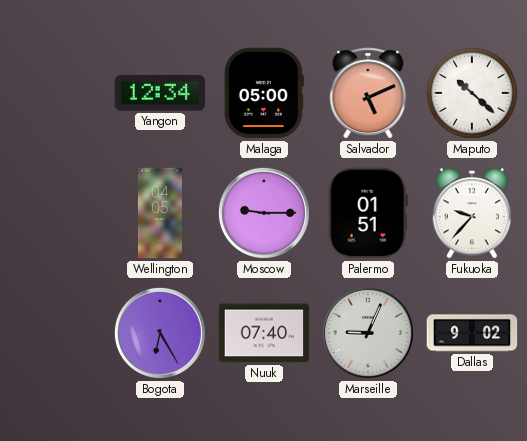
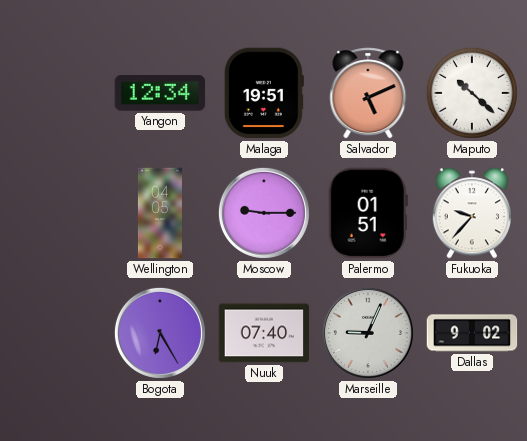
Malaga: 05:00 -> 19:51
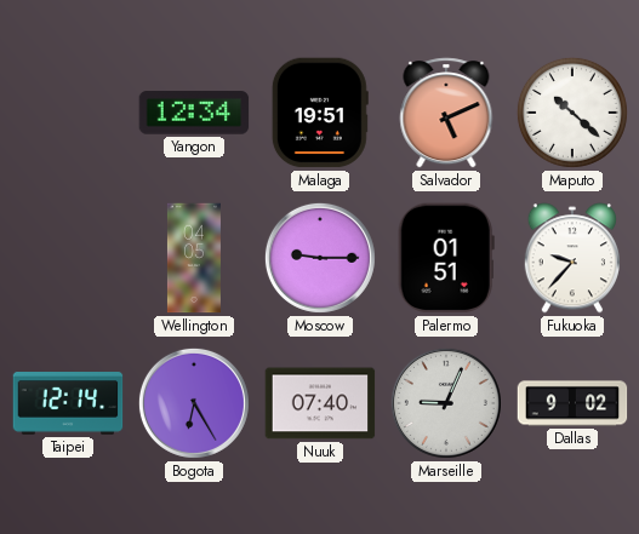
Taipei: none -> 12:14
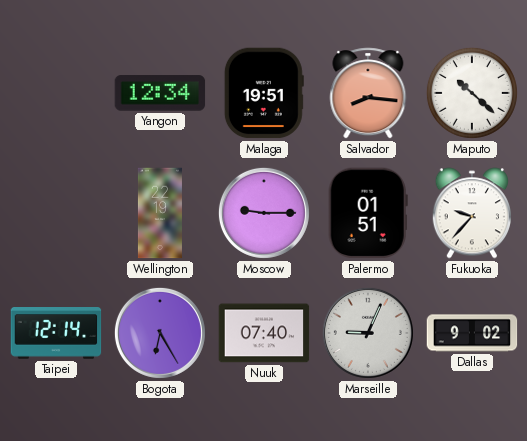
Salvador: 5:11 -> 8:16
Wellington: 04:05 -> 22:19
